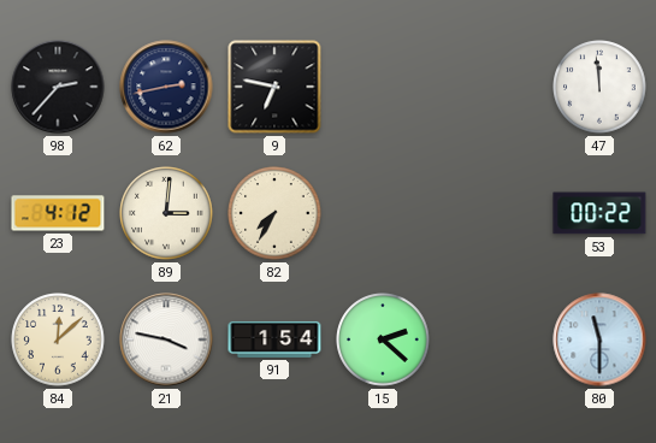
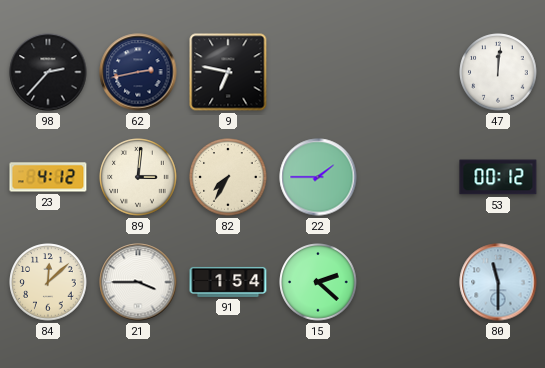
47: 11:59 -> 12:01
22: none -> 1:45
53: 00:22 -> 00:12
21: 3:47 -> 3:45
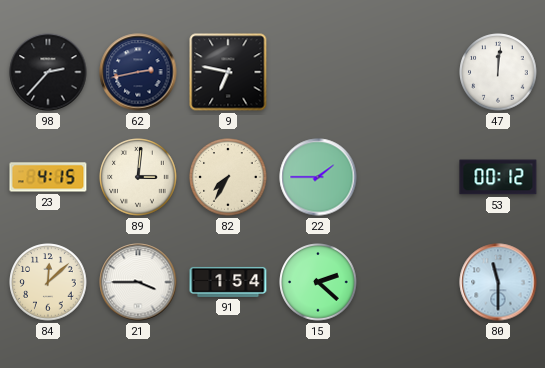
23: 4:12 -> 4:15
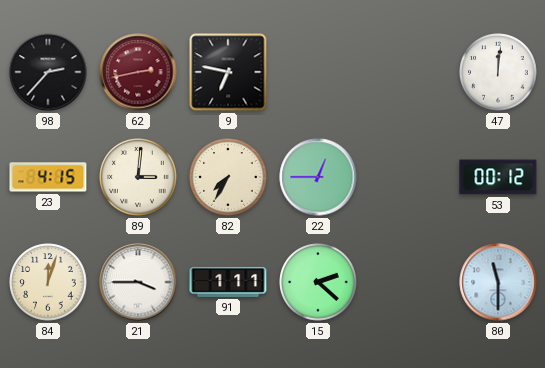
62 dial: navy -> burgundy
22: 1:45 -> 12:45
84: 12:08 -> 12:03
91: 1:54 -> 1:11
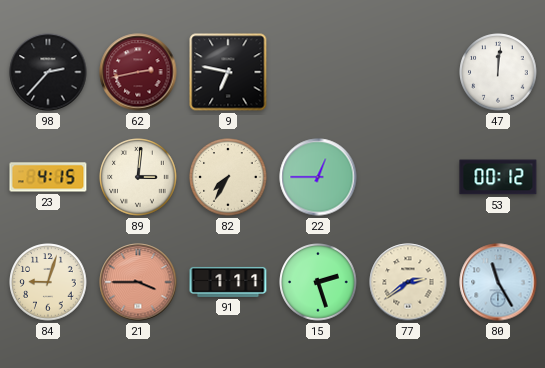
84: 12:03 -> 9:03
21 dial: white -> salmon
15: 2:22 -> 2:27
77: none -> 2:39
80: 11:30 -> 11:25
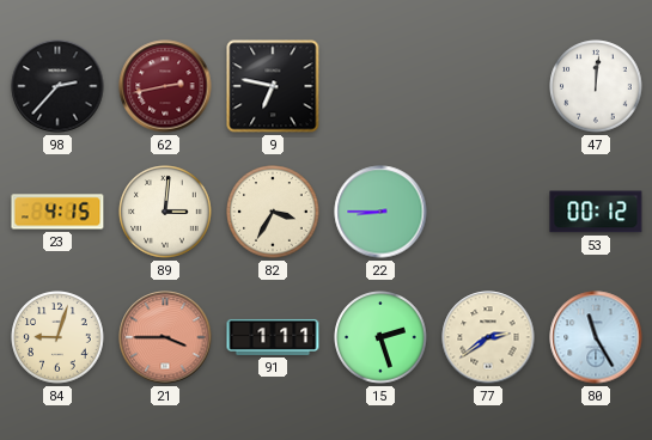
82: 7:35 -> 3:35
22: 12:45 -> 8:45
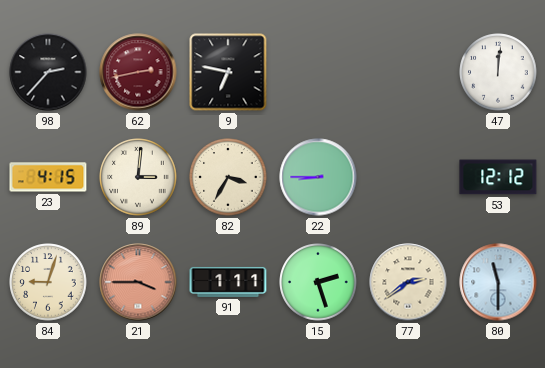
53: 00:12 -> 12:12
80: 11:25 -> 11:30
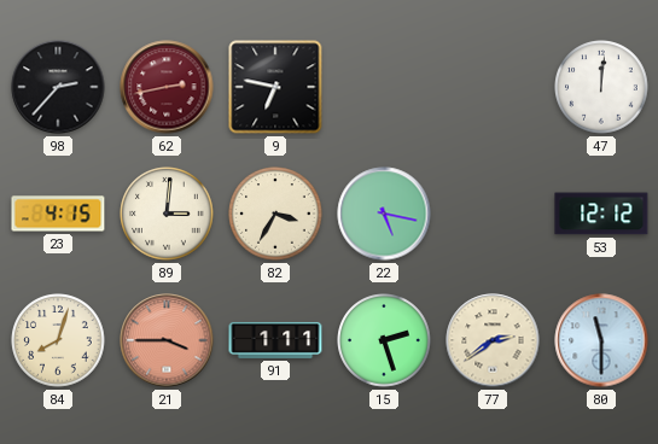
22: 8:45 -> 5:17
84: 9:03 -> 8:03
